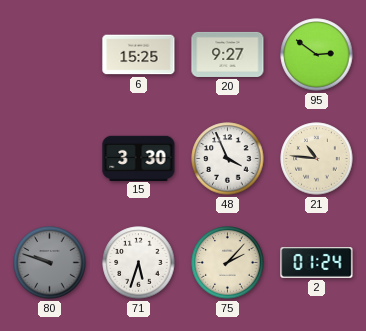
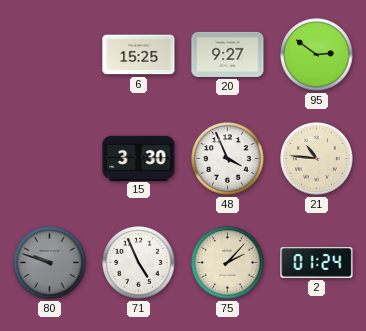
71: 5:33 -> 4:56
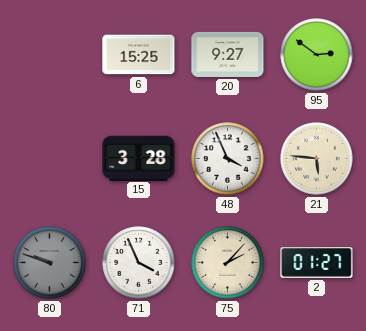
15: 3:30 -> 3:28
21: 10:46 -> 5:46
71: 4:56 -> 3:56
2: 01:24 -> 01:27
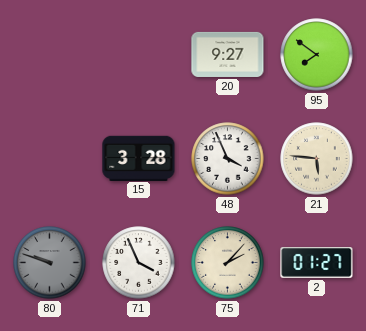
6: 15:25 -> none
95: 2:51 -> 7:51
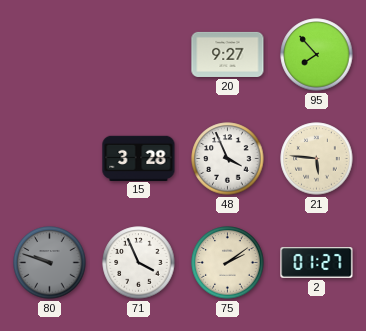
95: 7:51 -> 7:53
75: 2:07 -> 2:09
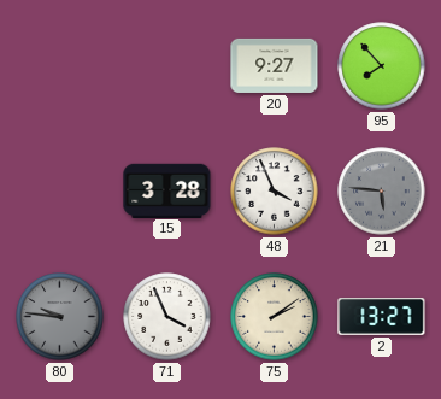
21 dial: cream -> grey
80: 9:48 -> 9:46
2: 01:27 -> 13:27
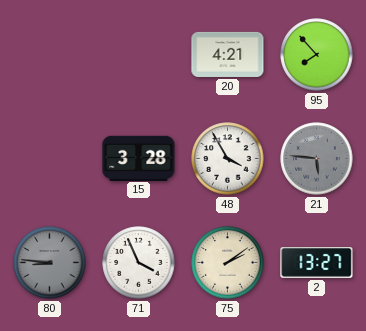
20: 9:27 -> 4:21
48: 3:56 -> 3:55
80: 9:46 -> 8:46
